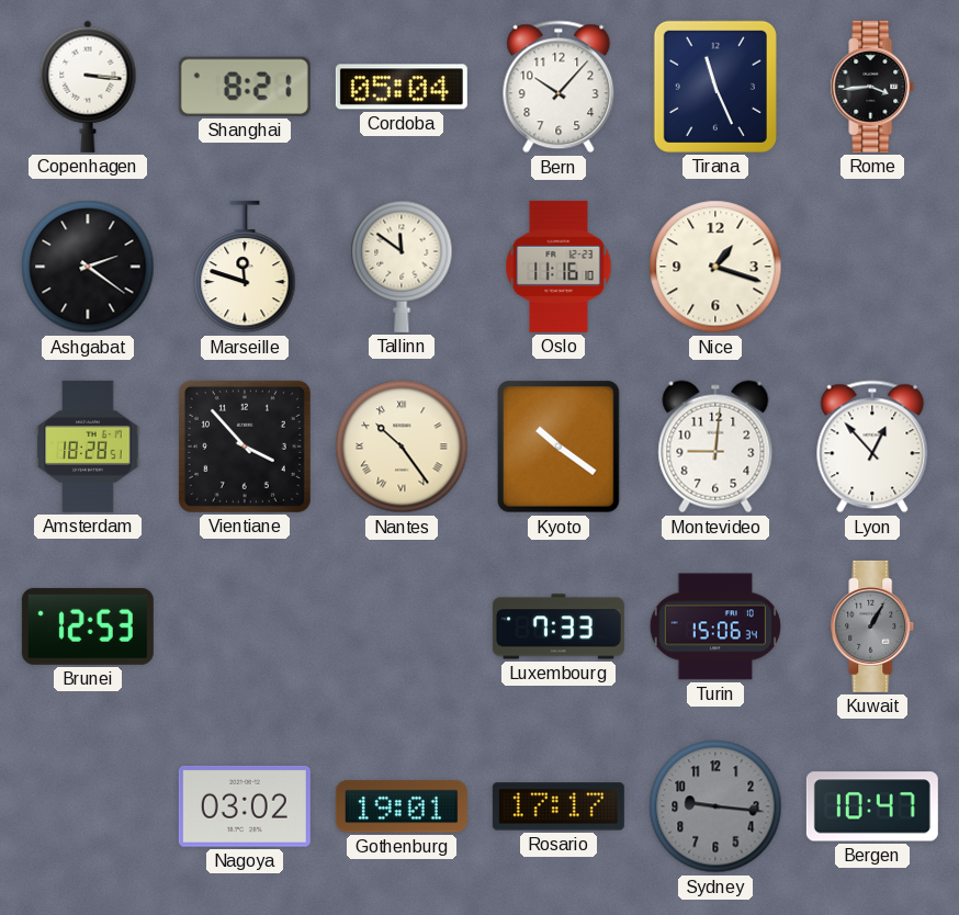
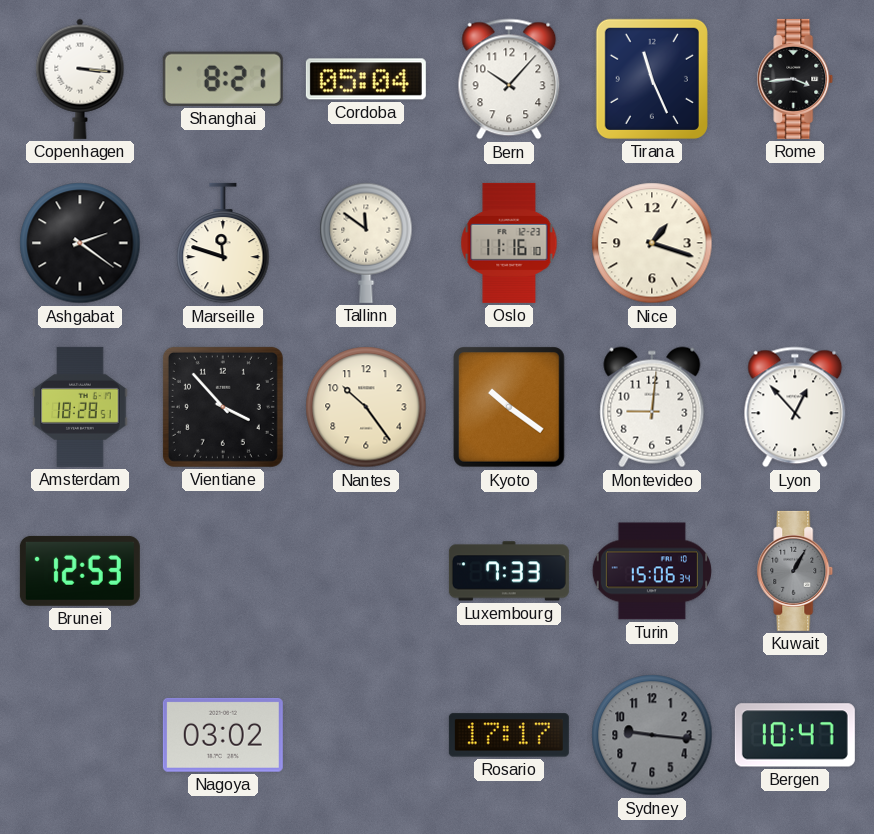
Nantes numerals: Roman -> Arabic
Gothenburg: 19:01 -> none
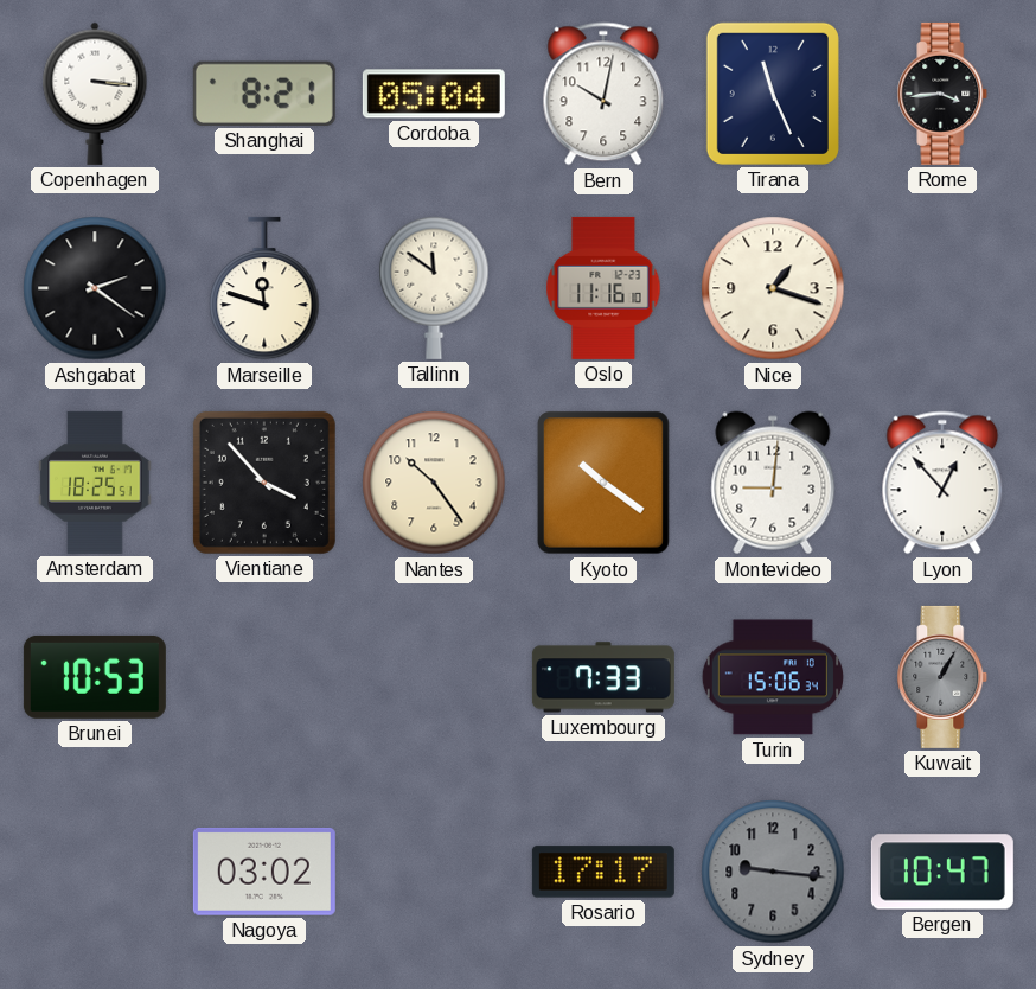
Bern: 10:07 -> 10:02
Amsterdam: 18:28 -> 18:25
Brunei: 12:53 -> 10:53
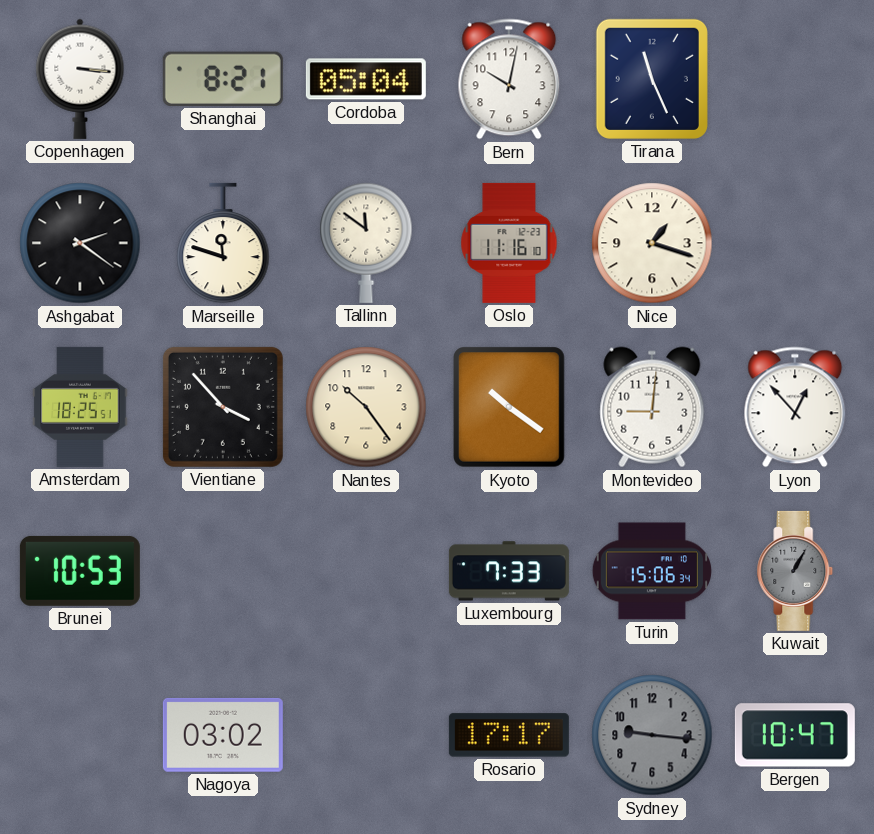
Rome: 3:44 -> none
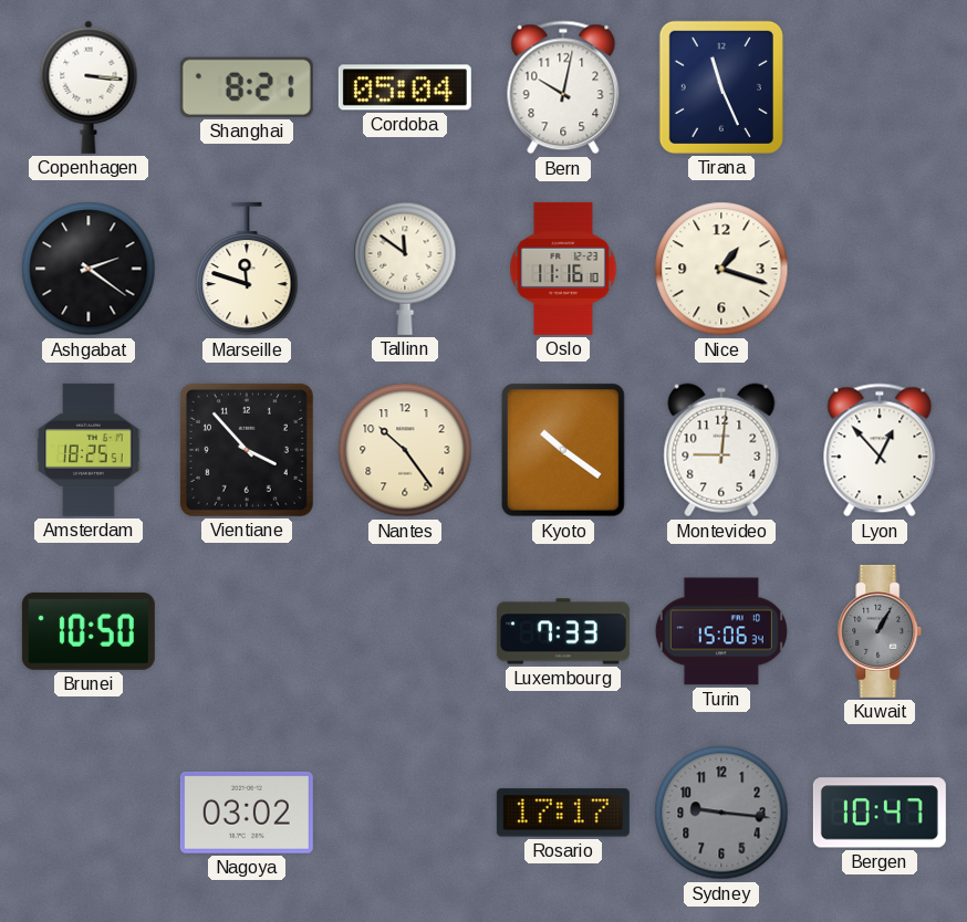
Brunei: 10:53 -> 10:50
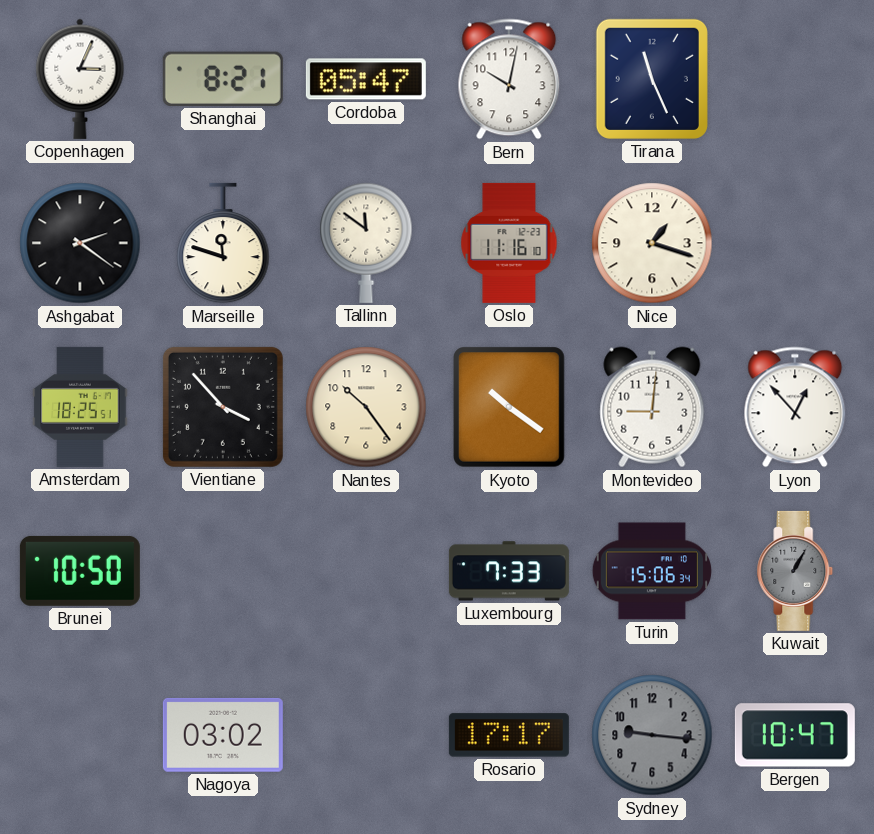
Copenhagen: 3:16 -> 3:04
Cordoba: 05:04 -> 05:47
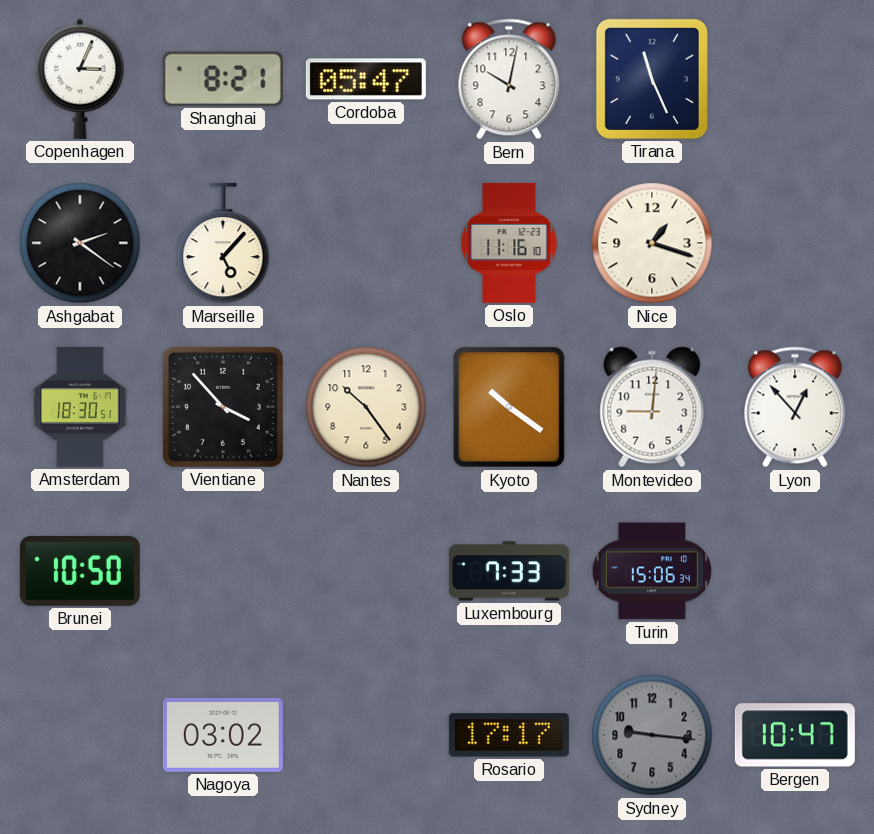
Marseille: 11:48 -> 5:07
Tallinn: 11:51 -> none
Amsterdam: 18:25 -> 18:30
Kuwait: 1:05 -> none
